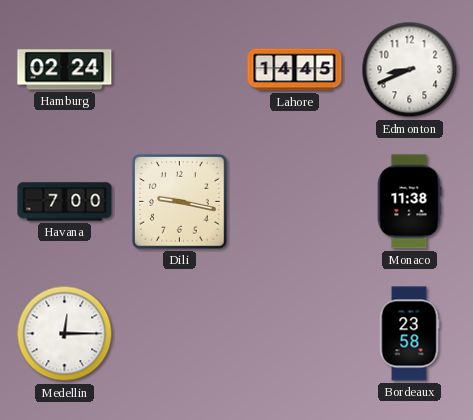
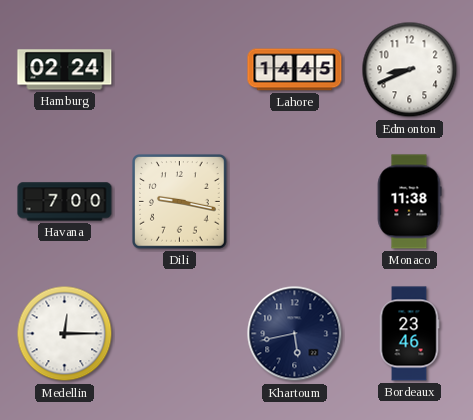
Khartoum: none -> 5:43
Bordeaux: 23:58 -> 23:46
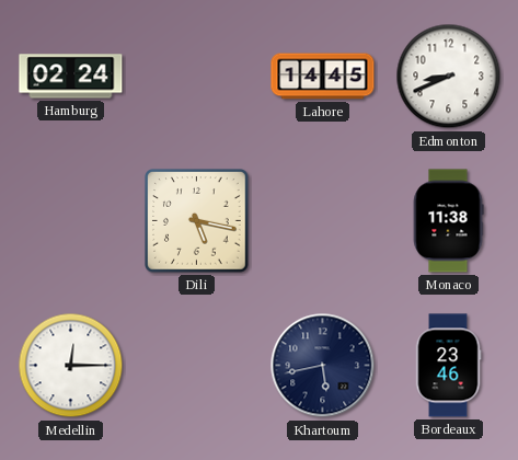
Havana: 7:00 -> none
Dili: 9:17 -> 5:17
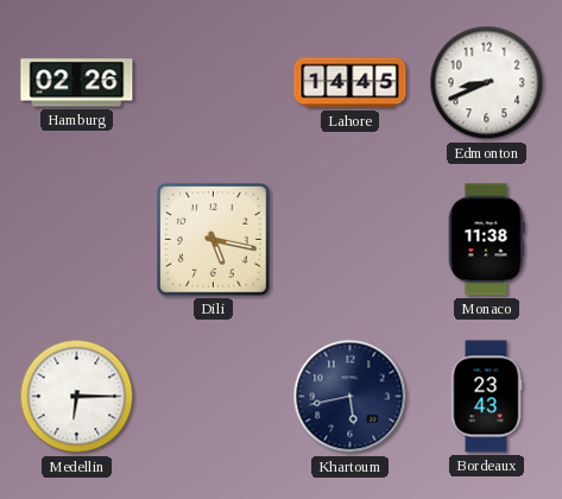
Hamburg: 02:24 -> 02:26
Medellin: 12:15 -> 6:15
Bordeaux: 23:46 -> 23:43
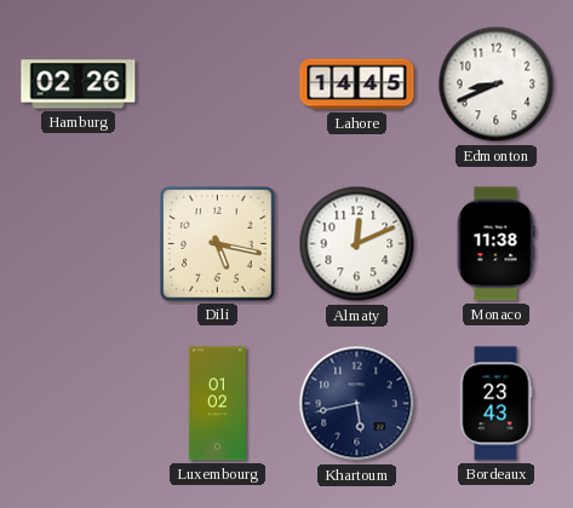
Almaty: none -> 12:11
Medellin: 6:15 -> none
Luxembourg: none -> 01:02
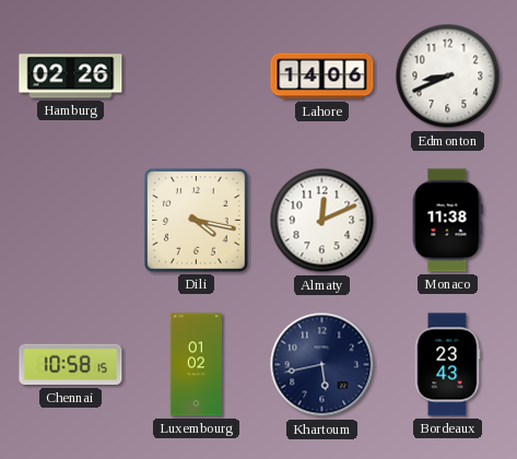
Lahore: 14:45 -> 14:06
Dili: 5:17 -> 4:17
Chennai: none -> 10:58
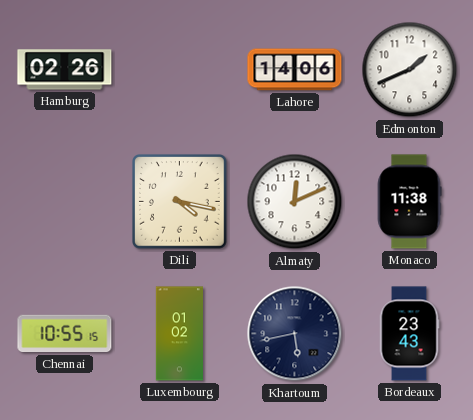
Edmonton: 8:41 -> 1:41
Chennai: 10:58 -> 10:55
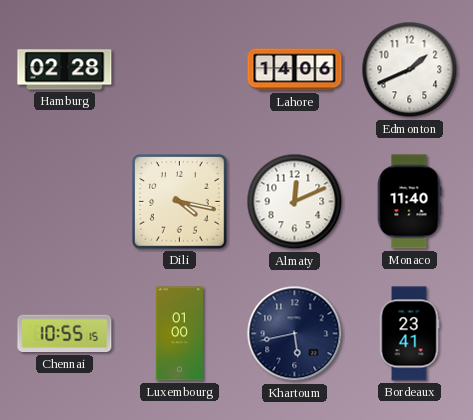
Hamburg: 02:26 -> 02:28
Monaco: 11:38 -> 11:40
Luxembourg: 01:02 -> 01:00
Bordeaux: 23:43 -> 23:41
